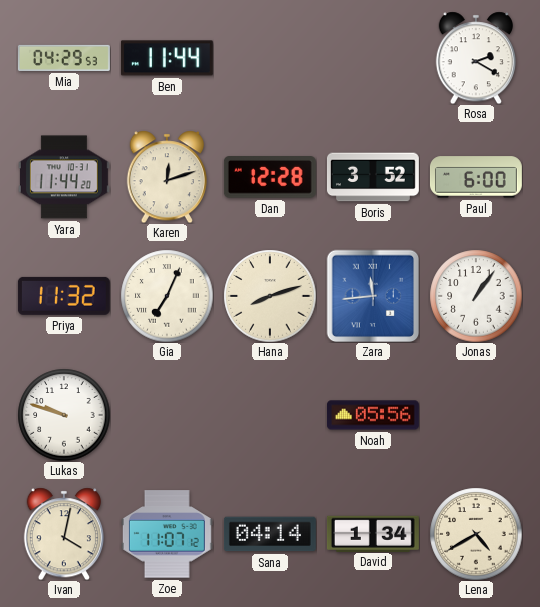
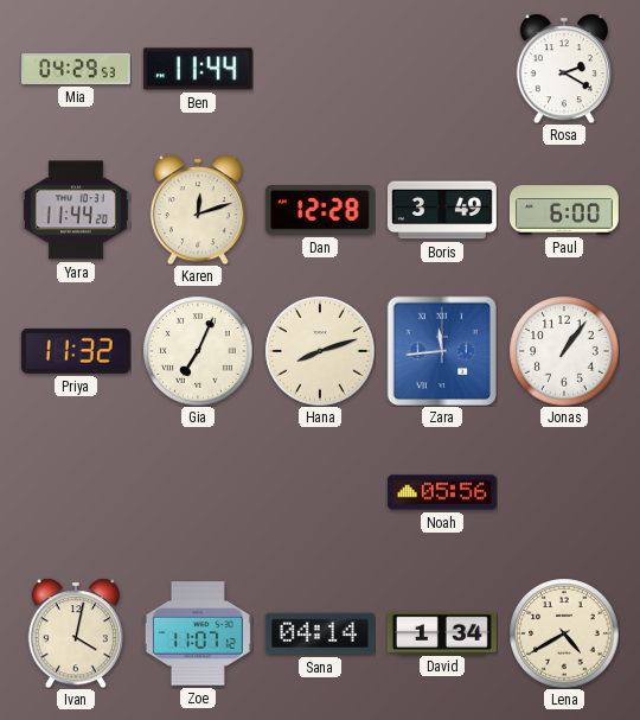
Boris: 3:52 -> 3:49
Lukas: 9:48 -> none
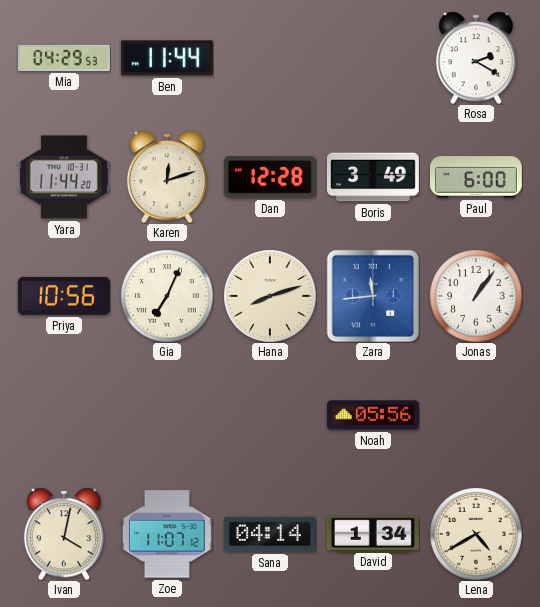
Priya: 11:32 -> 10:56
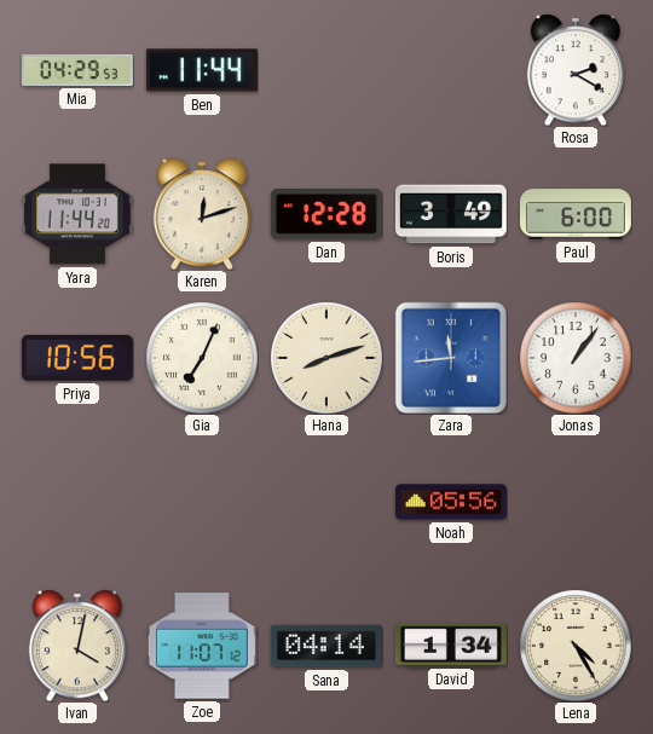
Lena: 4:40 -> 4:25
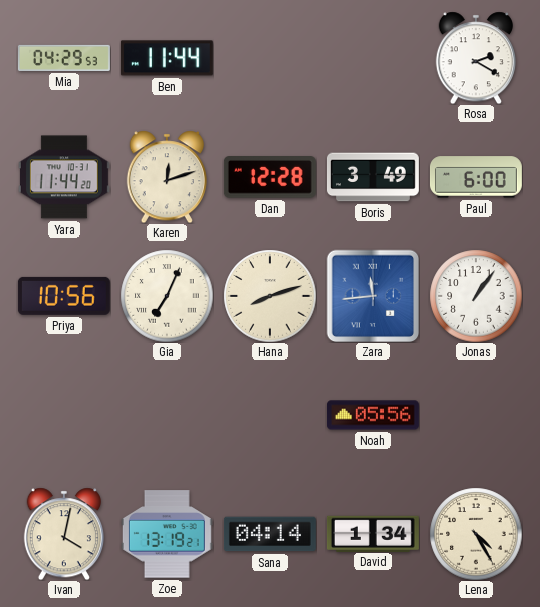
Zoe: 11:07 -> 13:19
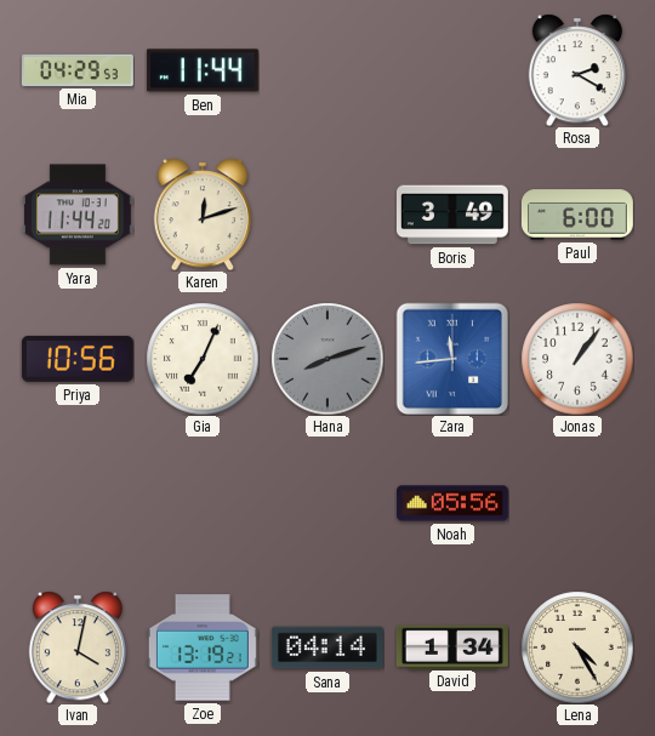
Dan: 12:28 -> none
Hana dial: cream -> grey
